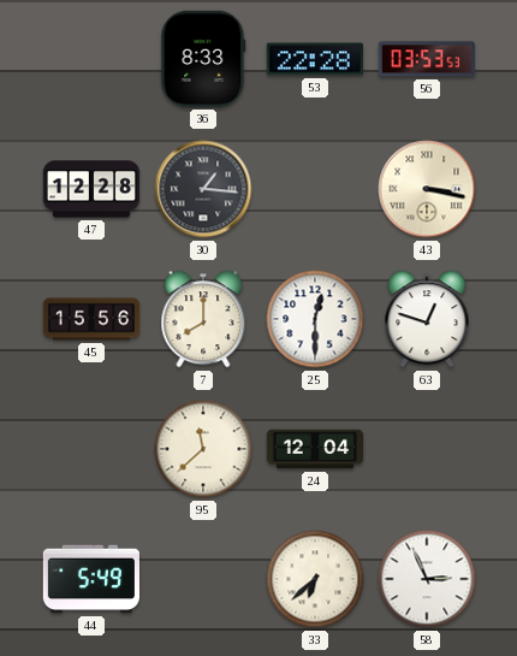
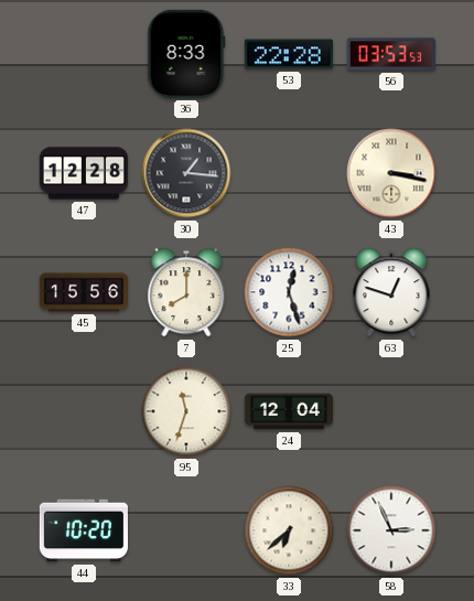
25: 12:30 -> 12:27
95: 11:38 -> 11:33
44: 5:49 -> 10:20
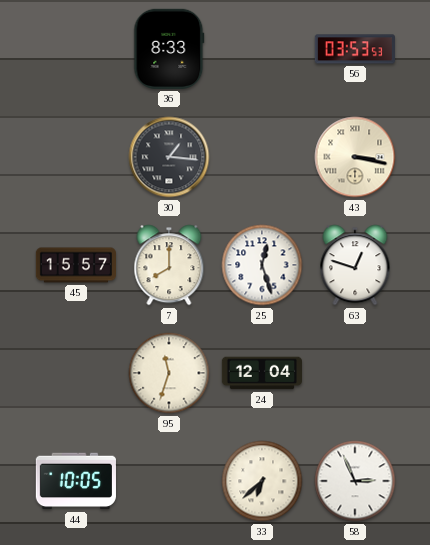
53: 22:28 -> none
47: 12:28 -> none
45: 15:56 -> 15:57
44: 10:20 -> 10:05
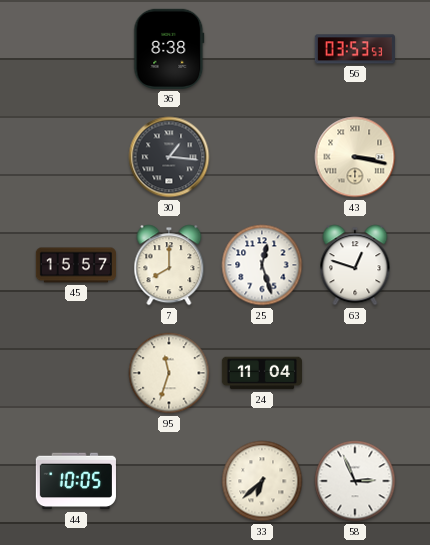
36: 8:33 -> 8:38
24: 12:04 -> 11:04
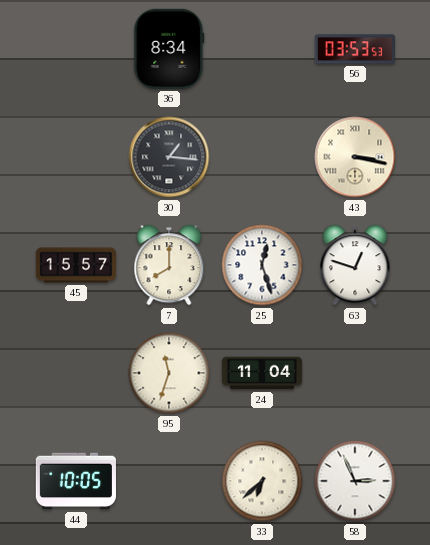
36: 8:38 -> 8:34
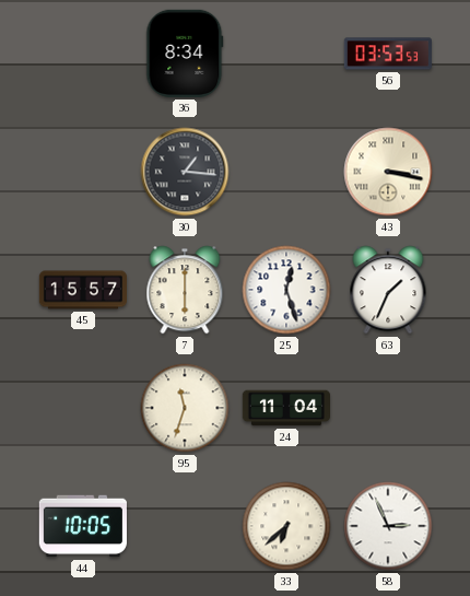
7: 8:00 -> 6:00
63: 12:48 -> 1:34
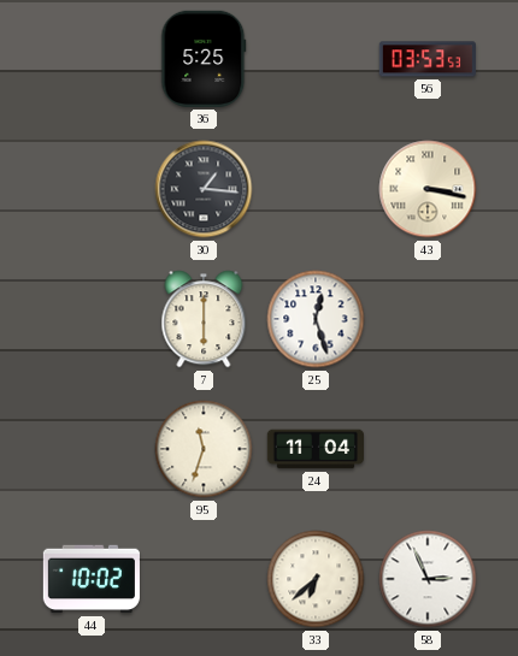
36: 8:34 -> 5:25
45: 15:57 -> none
63: 1:34 -> none
44: 10:05 -> 10:02
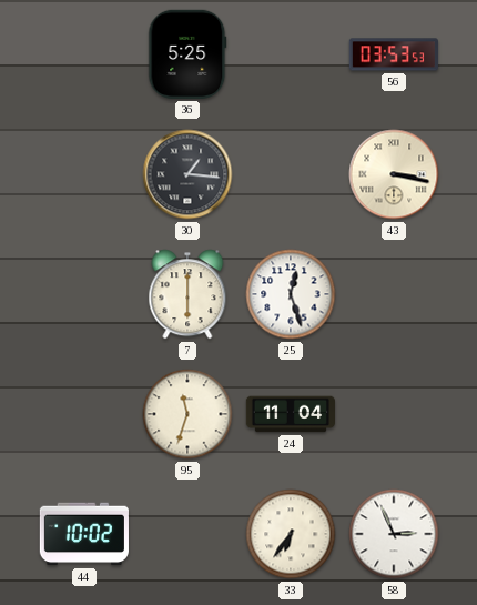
33: 6:38 -> 6:36
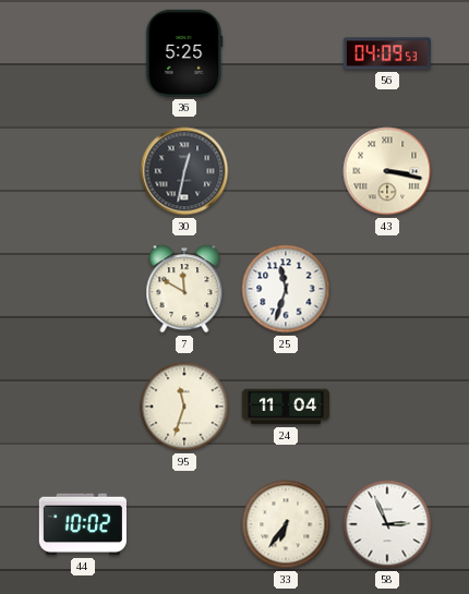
56: 03:53 -> 04:09
30: 1:16 -> 12:32
7: 6:00 -> 11:50
25: 12:27 -> 11:33
